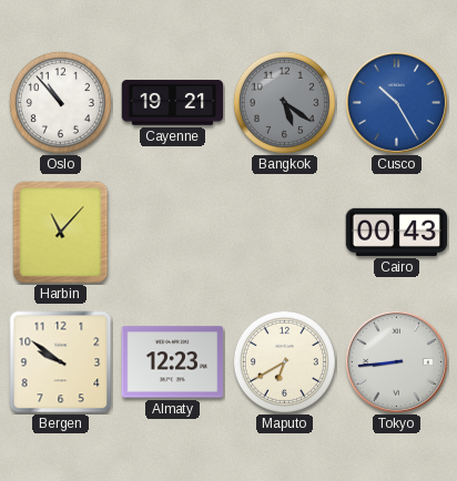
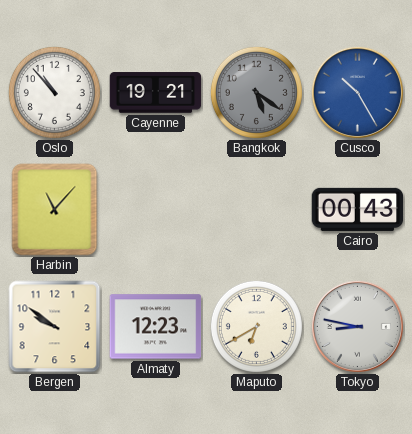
Tokyo: 8:44 -> 8:47
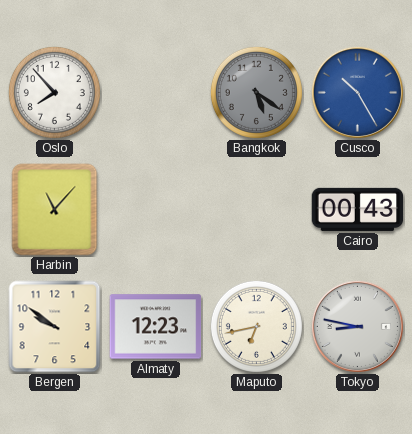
Oslo: 10:53 -> 7:53
Cayenne: 19:21 -> none
Maputo: 6:40 -> 6:43
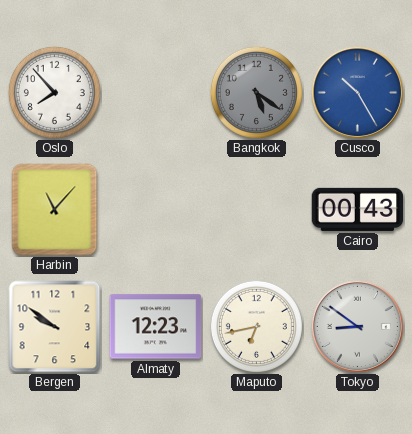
Tokyo: 8:47 -> 8:51
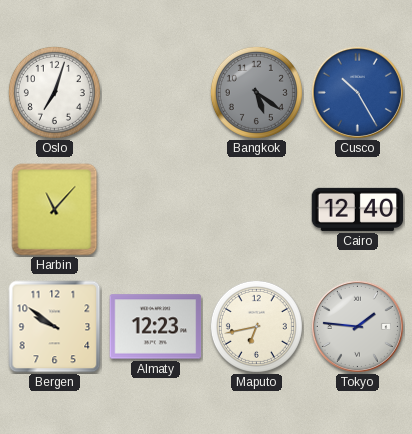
Oslo: 7:53 -> 7:03
Cairo: 00:43 -> 12:40
Tokyo: 8:51 -> 1:46
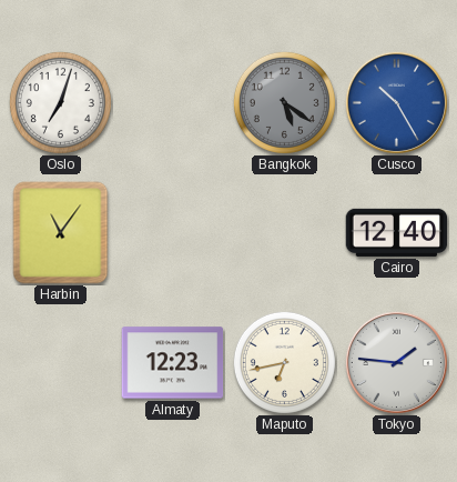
Harbin: 11:07 -> 11:06
Bergen: 9:51 -> none
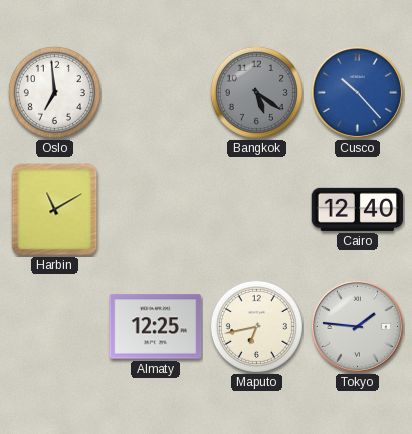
Oslo: 7:03 -> 6:59
Cusco: 10:25 -> 10:23
Harbin: 11:06 -> 11:10
Almaty: 12:23 -> 12:25
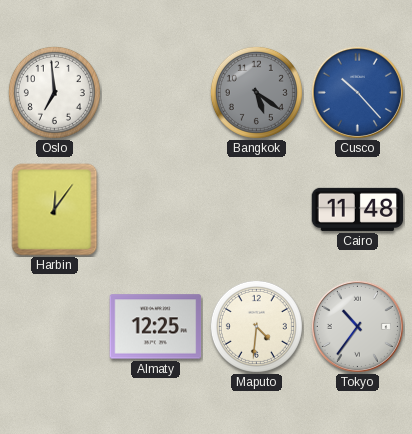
Harbin: 11:10 -> 12:06
Cairo: 12:40 -> 11:48
Maputo: 6:43 -> 4:31
Tokyo: 1:46 -> 10:36
